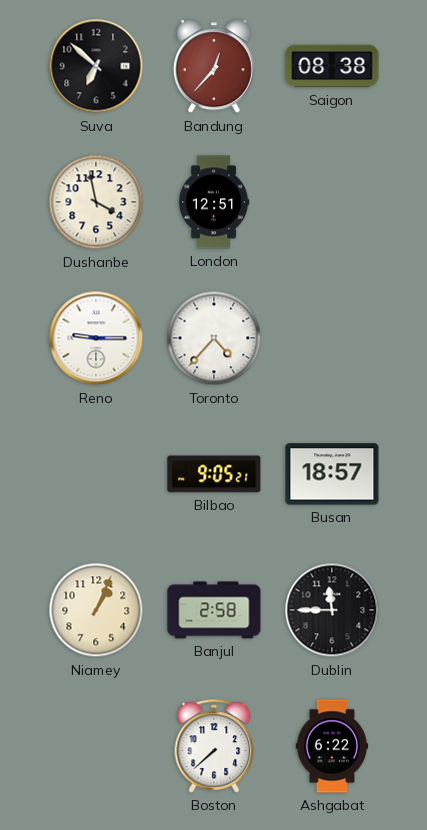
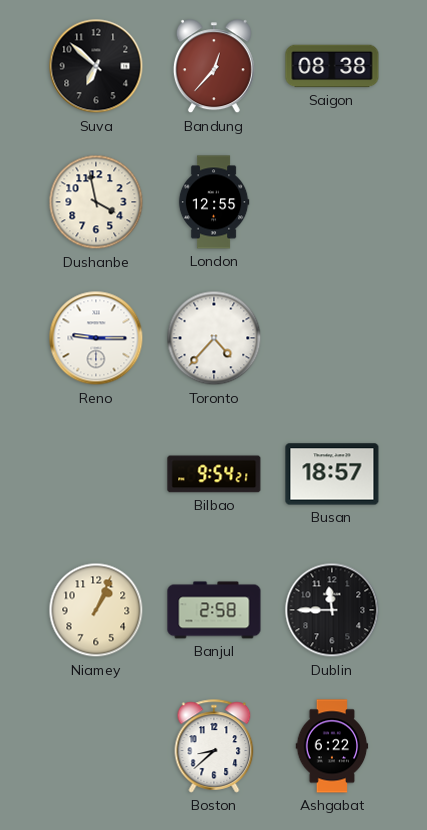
London: 12:51 -> 12:55
Bilbao: 9:05 -> 9:54
Boston: 7:38 -> 8:38
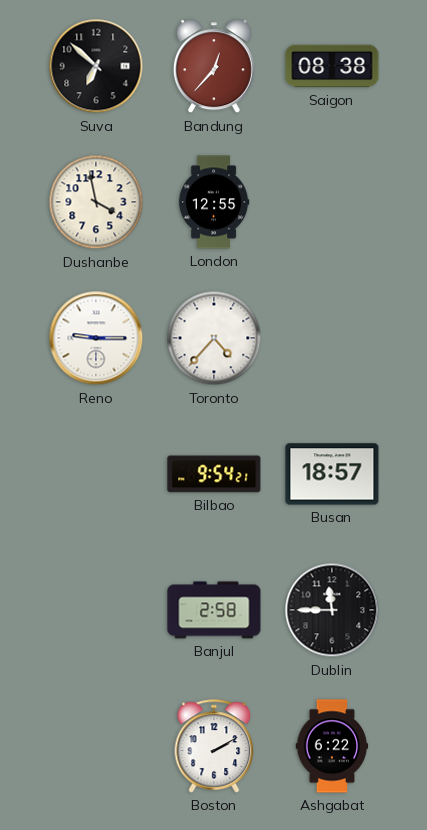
Niamey: 1:04 -> none
Boston: 8:38 -> 2:10
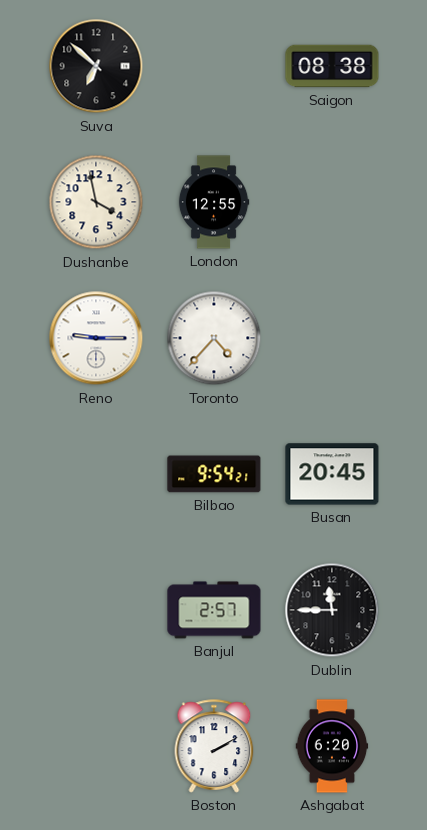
Bandung: 12:37 -> none
Busan: 18:57 -> 20:45
Banjul: 2:58 -> 2:57
Ashgabat: 6:22 -> 6:20
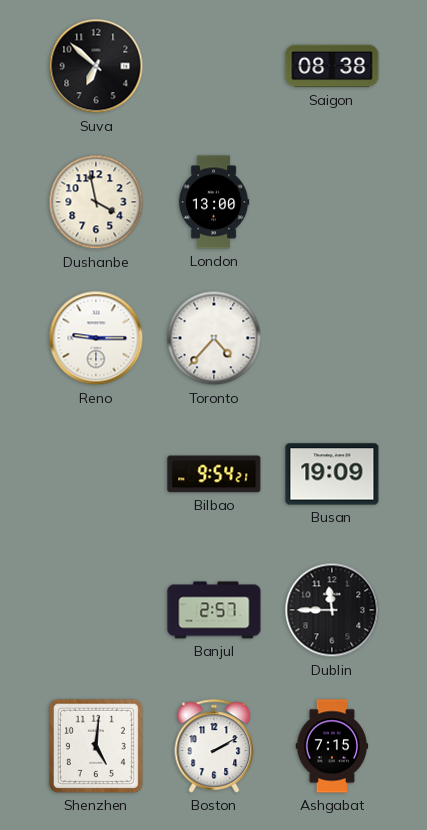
London: 12:55 -> 13:00
Busan: 20:45 -> 19:09
Shenzhen: none -> 5:01
Ashgabat: 6:20 -> 7:15
